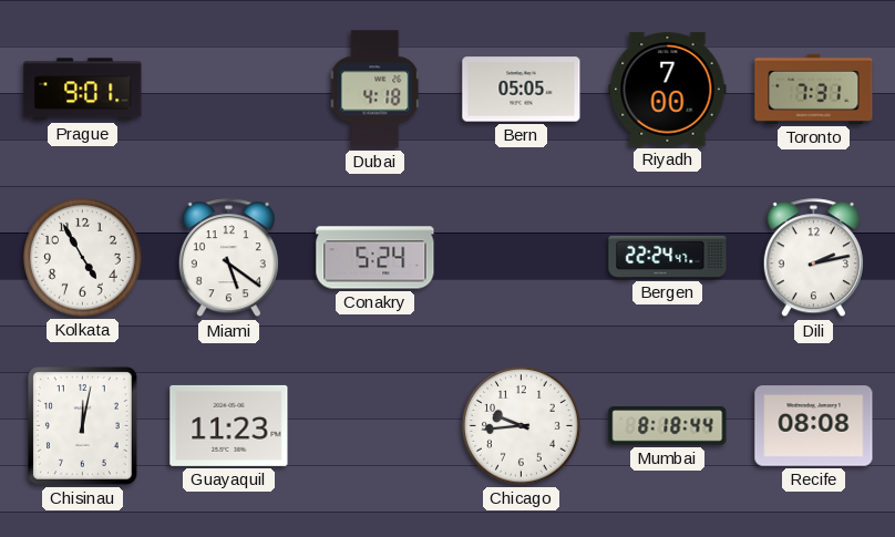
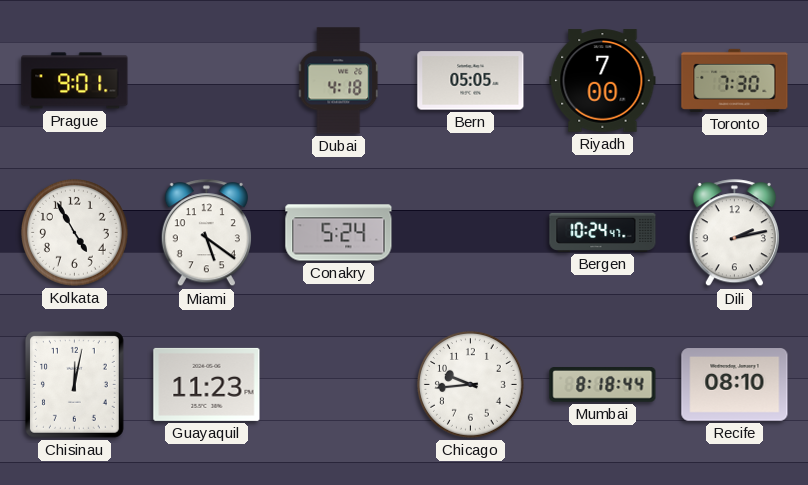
Toronto: 7:31 -> 7:30
Bergen: 22:24 -> 10:24
Recife: 08:08 -> 08:10
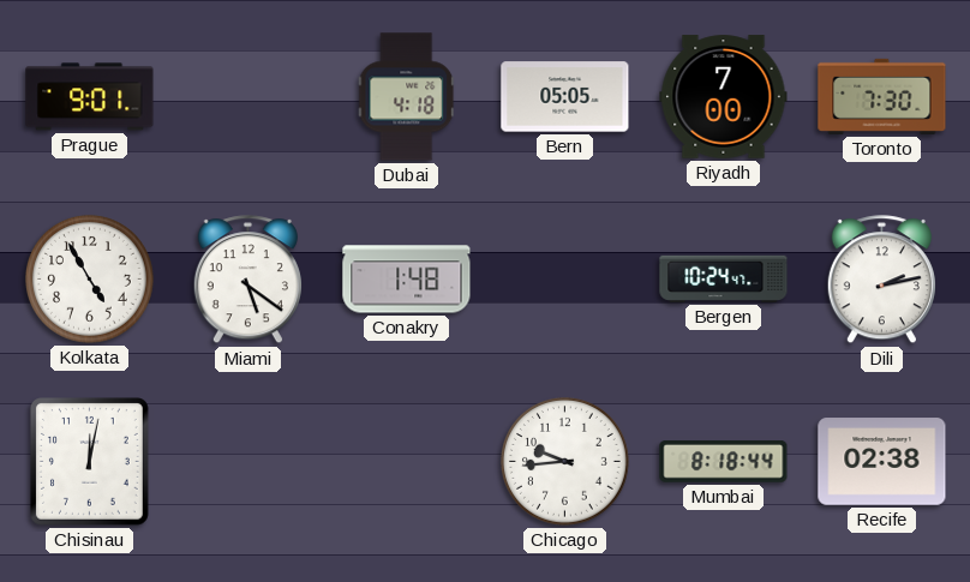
Conakry: 5:24 -> 1:48
Guayaquil: 11:23 -> none
Recife: 08:10 -> 02:38
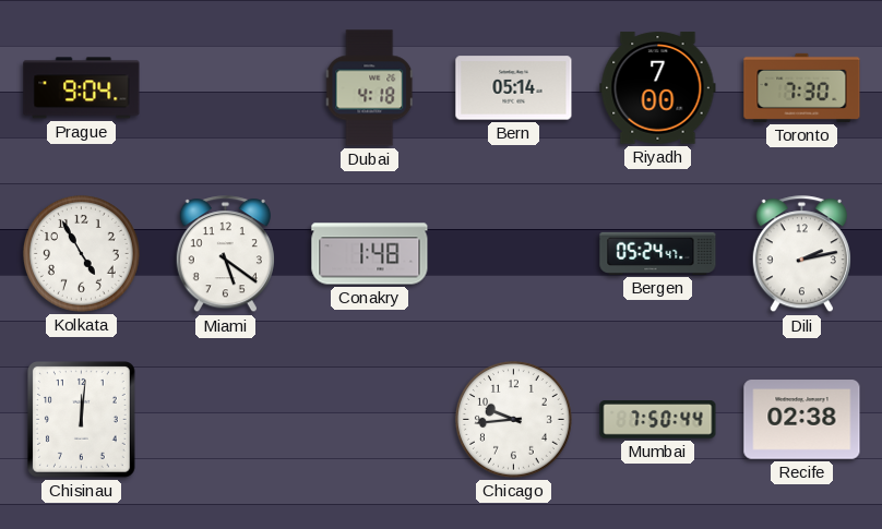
Prague: 9:01 -> 9:04
Bern: 05:05 -> 05:14
Bergen: 10:24 -> 05:24
Chisinau: 12:02 -> 12:01
Mumbai: 8:18 -> 7:50
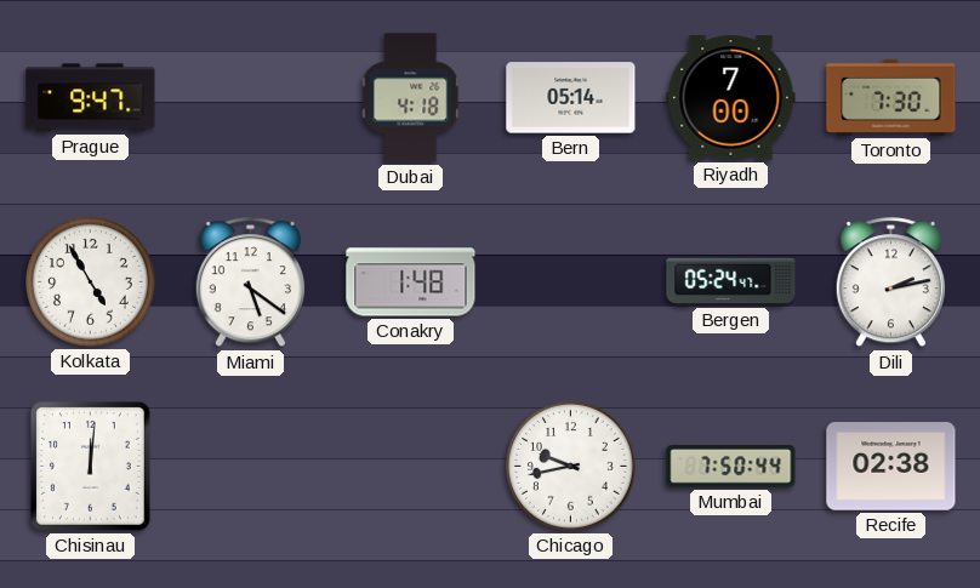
Prague: 9:04 -> 9:47
Chicago: 9:44 -> 9:43
